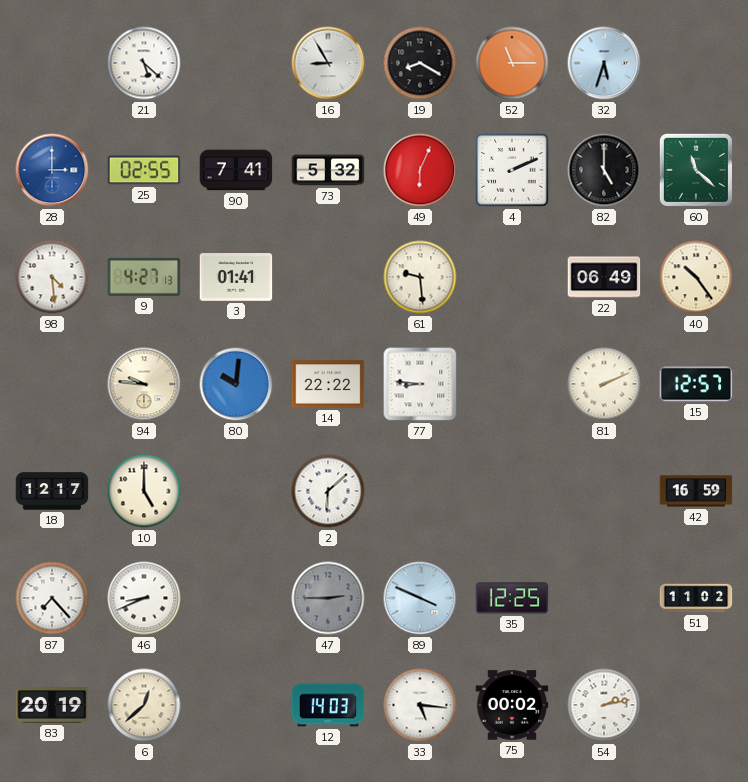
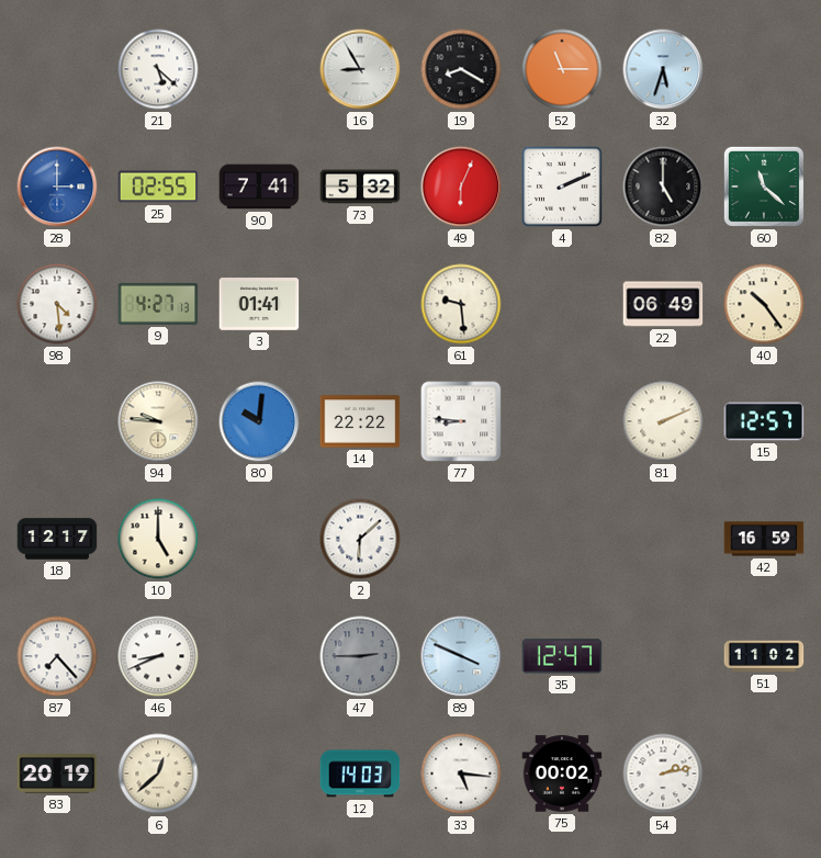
35: 12:25 -> 12:47
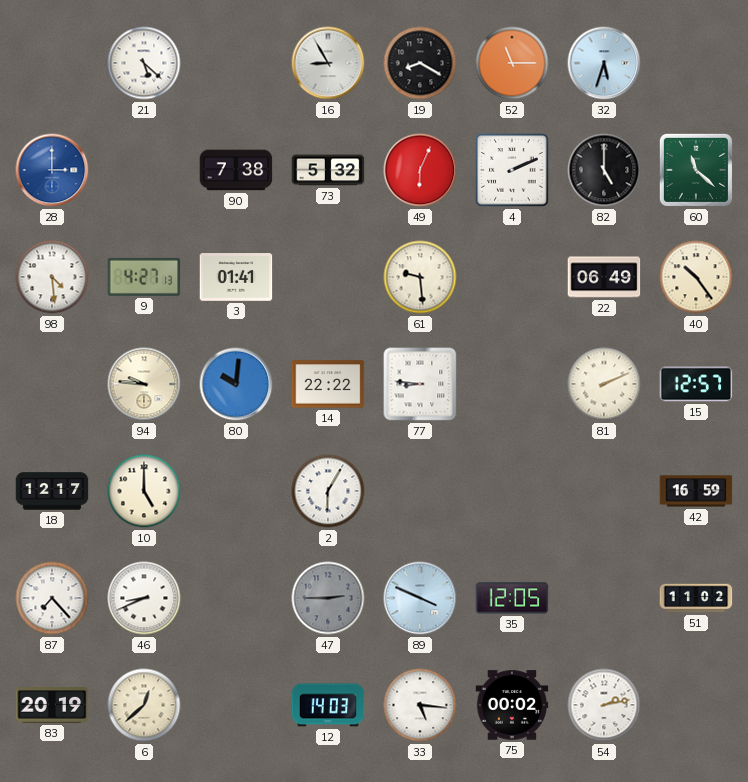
25: 02:55 -> none
90: 7:41 -> 7:38
2: 6:08 -> 6:05
35: 12:47 -> 12:05
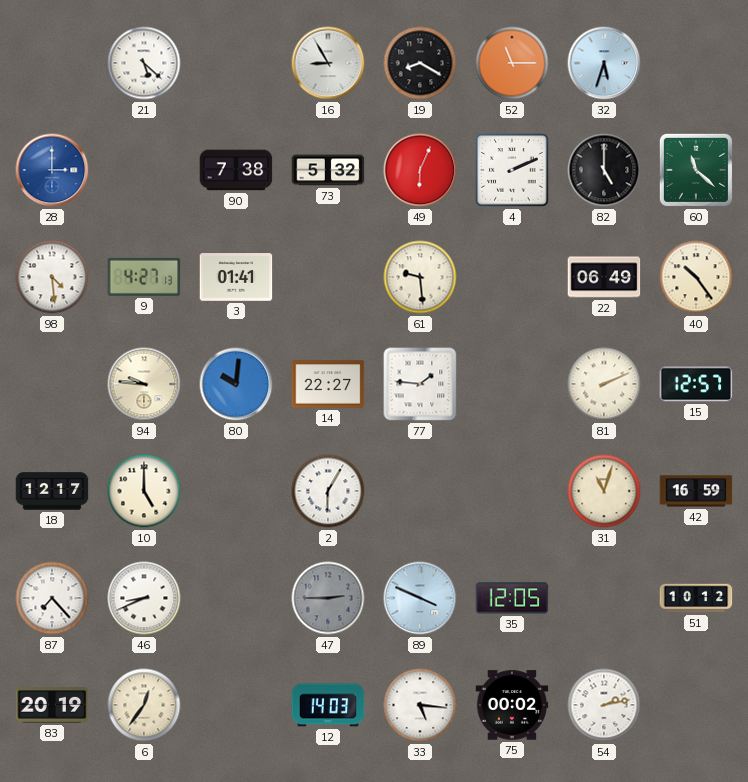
14: 22:22 -> 22:27
77: 8:46 -> 1:46
31: none -> 11:03
51: 11:02 -> 10:12
6: 12:38 -> 12:36
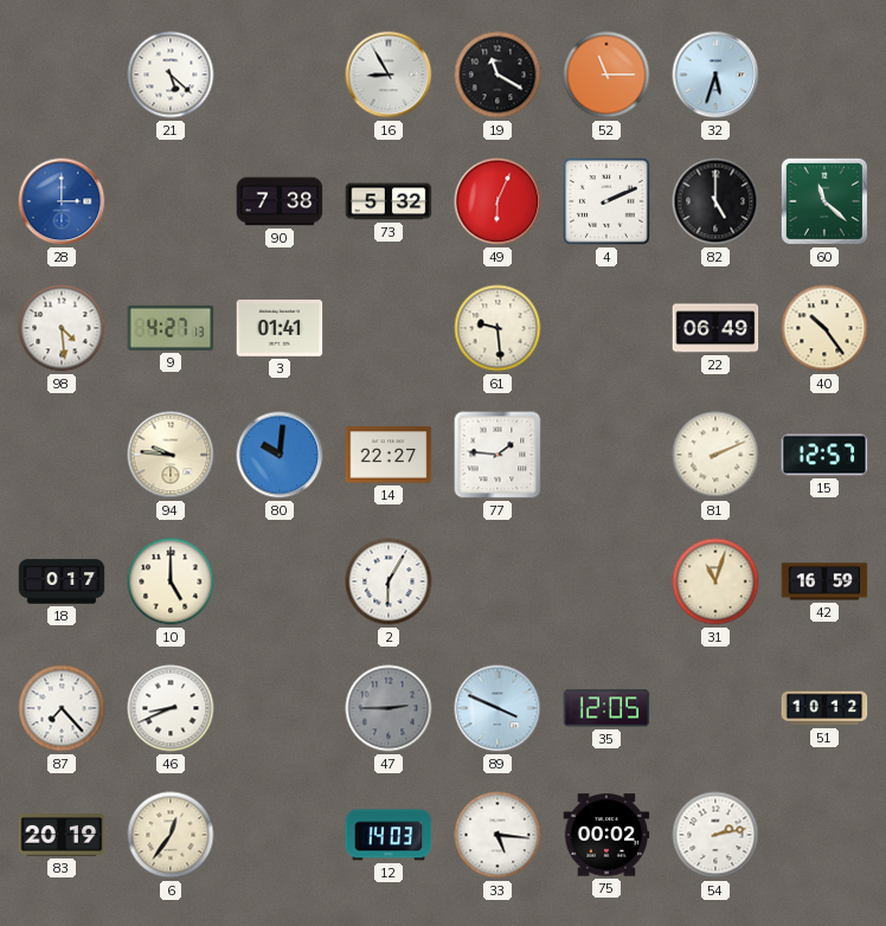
19: 8:20 -> 11:20
18: 12:17 -> 0:17
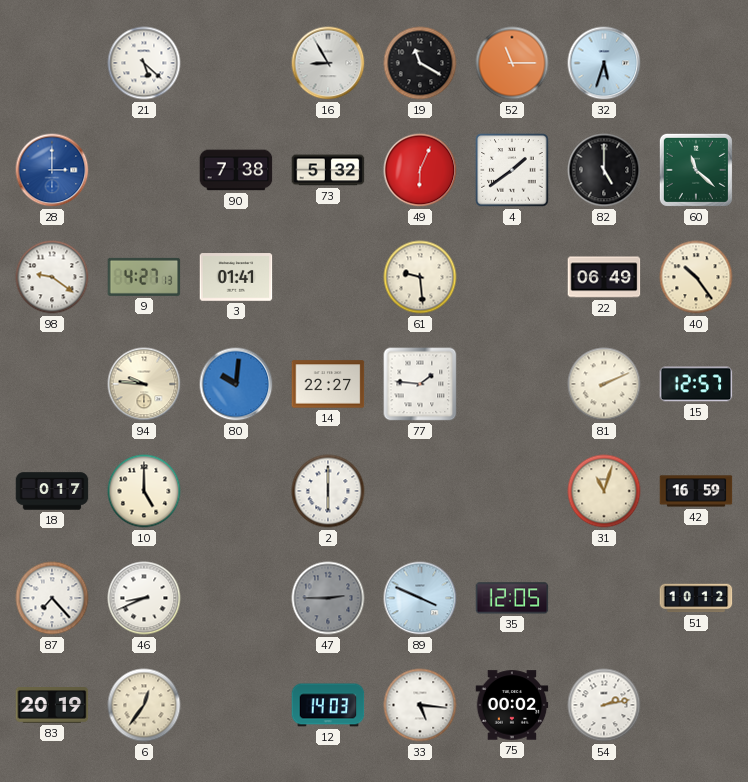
4: 2:11 -> 1:39
98: 4:29 -> 9:21
2: 6:05 -> 6:00
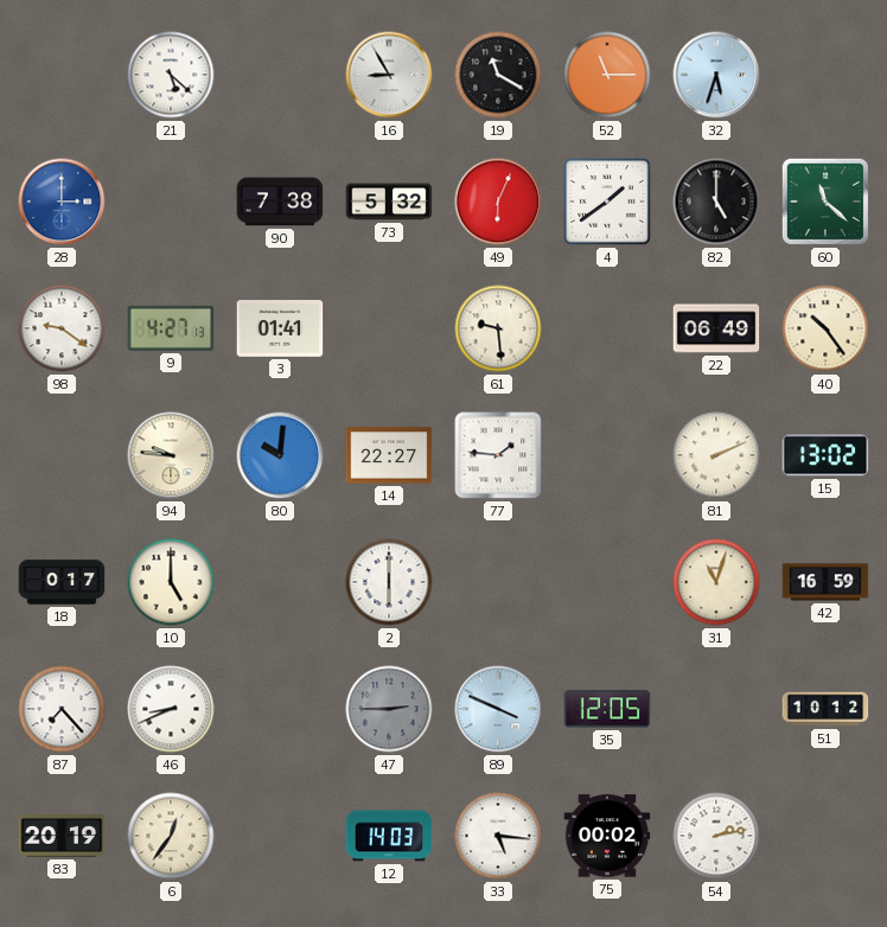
15: 12:57 -> 13:02
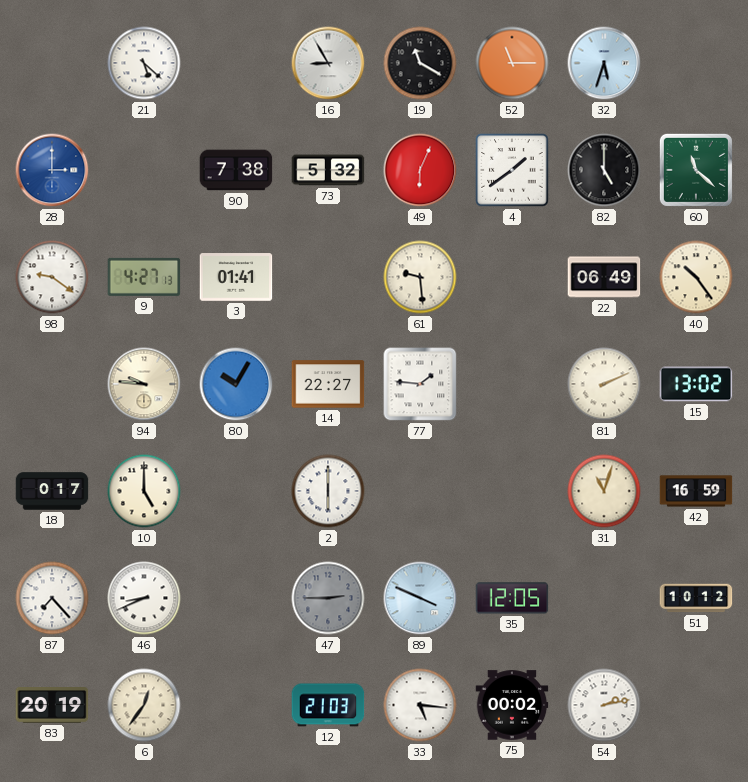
80: 10:01 -> 10:05
12: 14:03 -> 21:03
